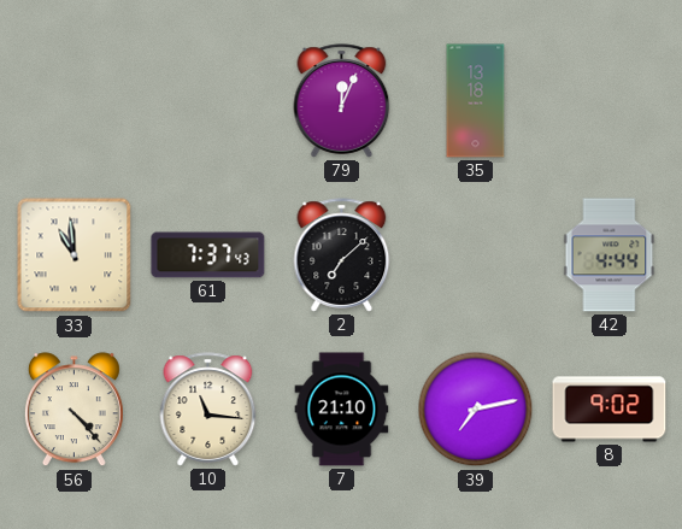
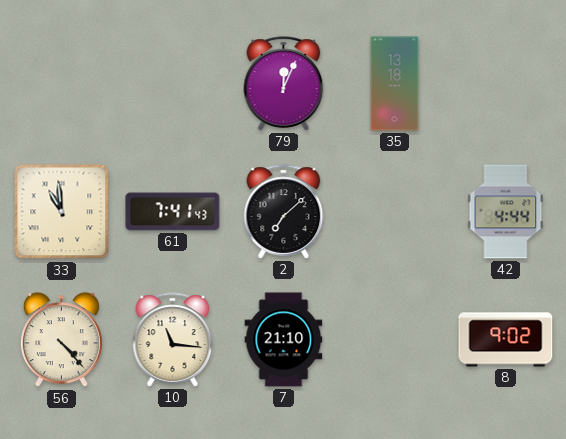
61: 7:37 -> 7:41
39: 7:13 -> none
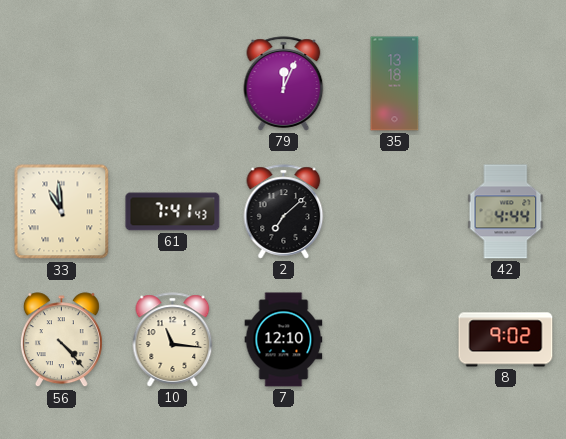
7: 21:10 -> 12:10
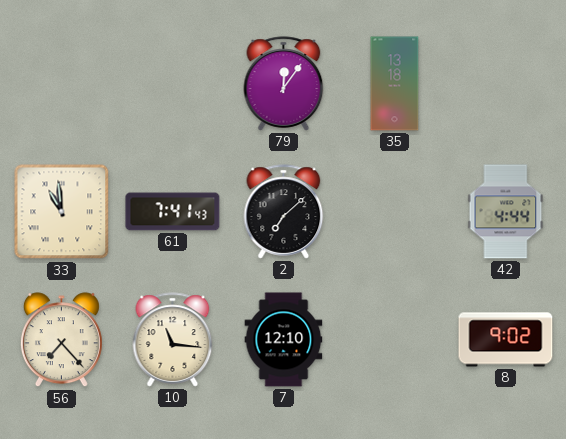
79: 12:04 -> 12:06
56: 4:23 -> 7:23
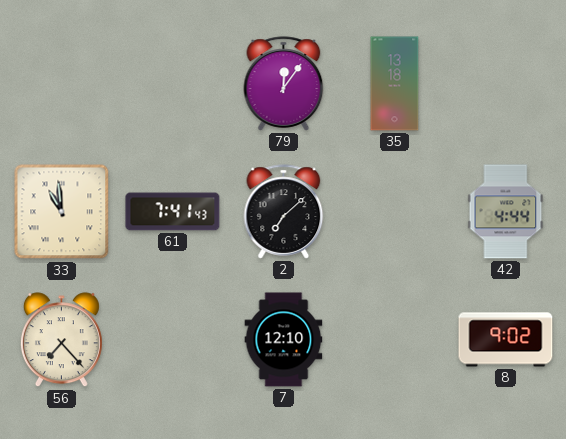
10: 11:16 -> none
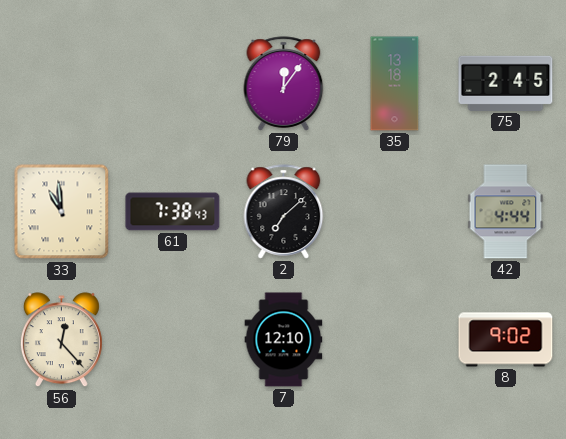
75: none -> 2:45
61: 7:41 -> 7:38
56: 7:23 -> 12:23
